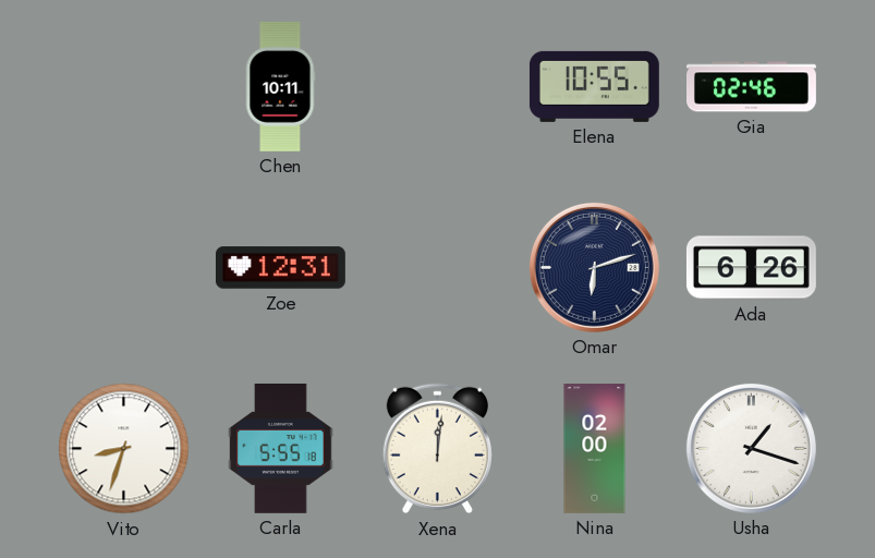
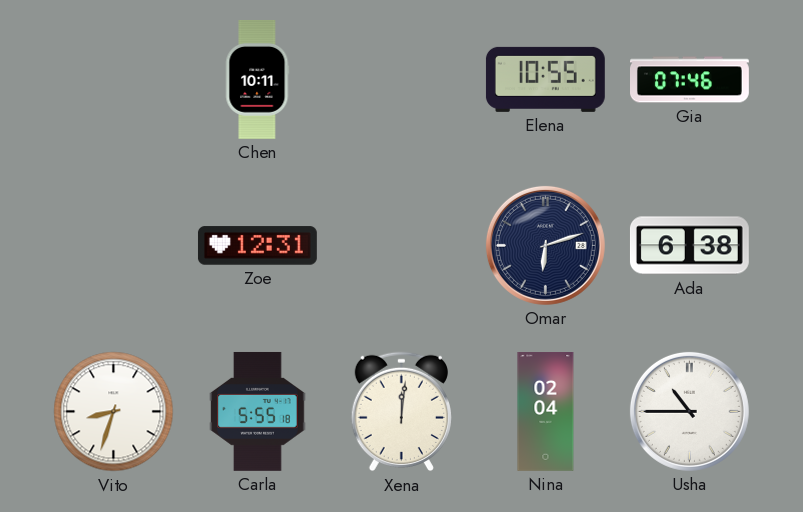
Gia: 02:46 -> 07:46
Ada: 6:26 -> 6:38
Nina: 02:00 -> 02:04
Usha: 1:18 -> 10:45
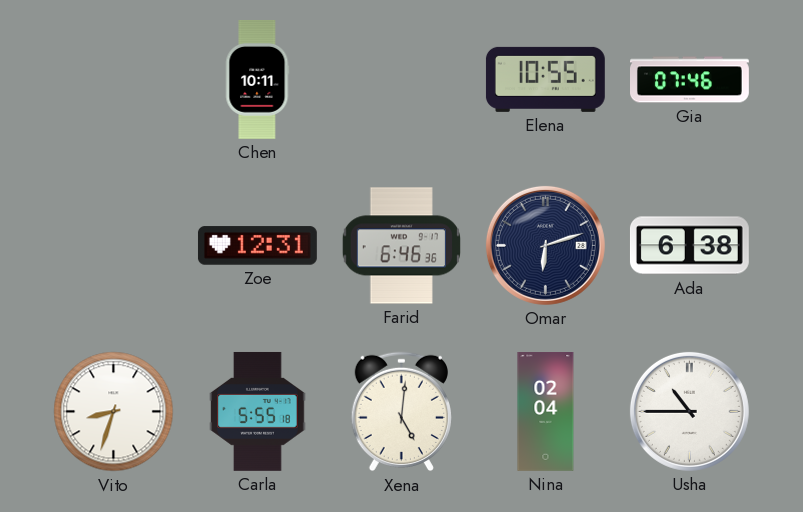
Farid: none -> 6:46
Xena: 12:01 -> 5:01
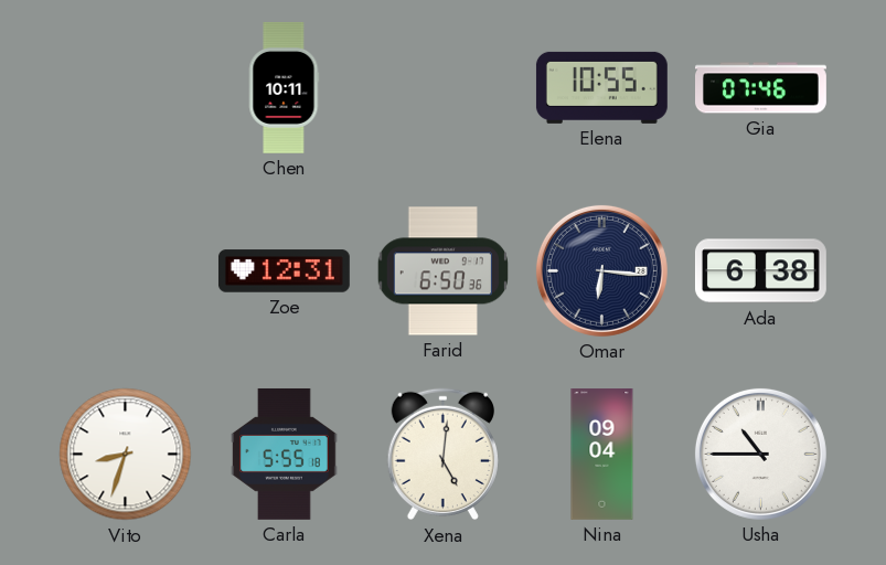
Farid: 6:46 -> 6:50
Omar: 6:12 -> 6:16
Nina: 02:04 -> 09:04
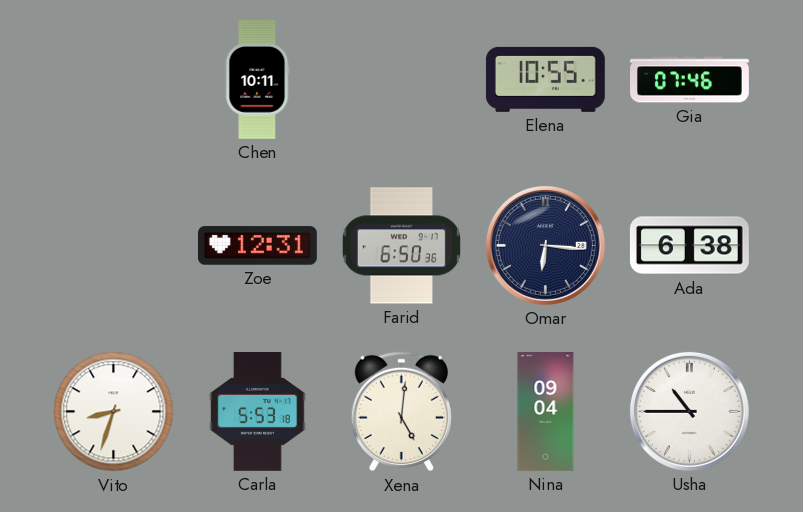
Carla: 5:55 -> 5:53
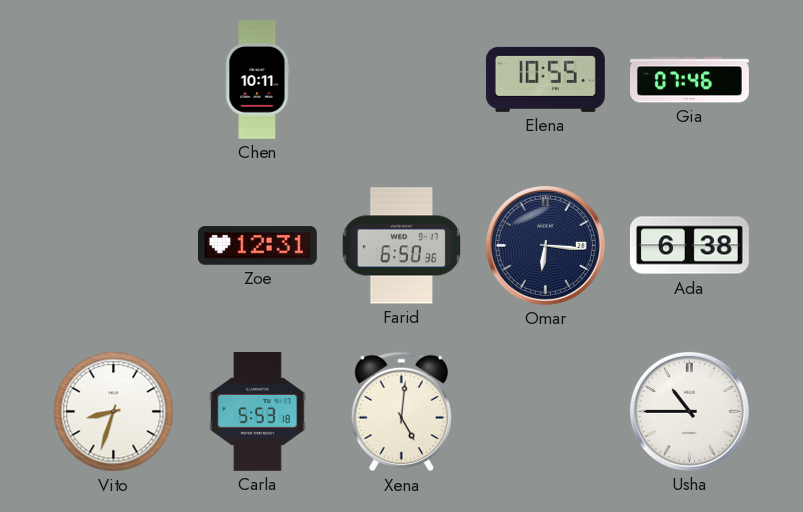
Nina: 09:04 -> none
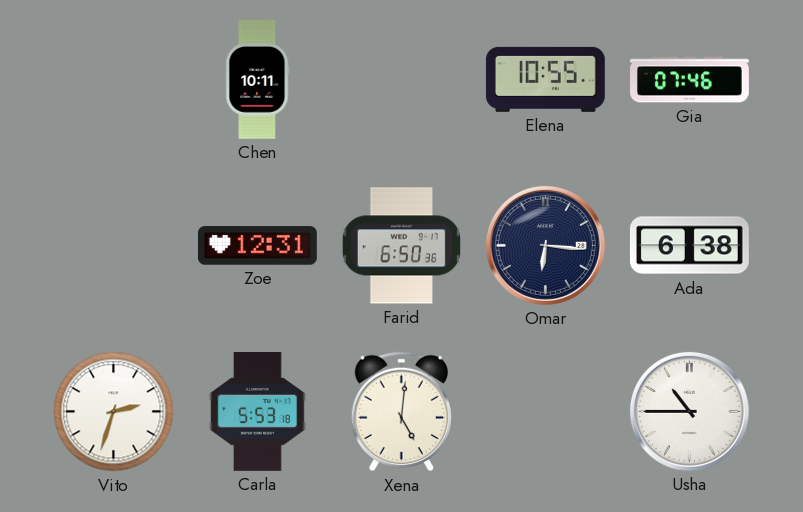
Vito: 8:33 -> 2:33
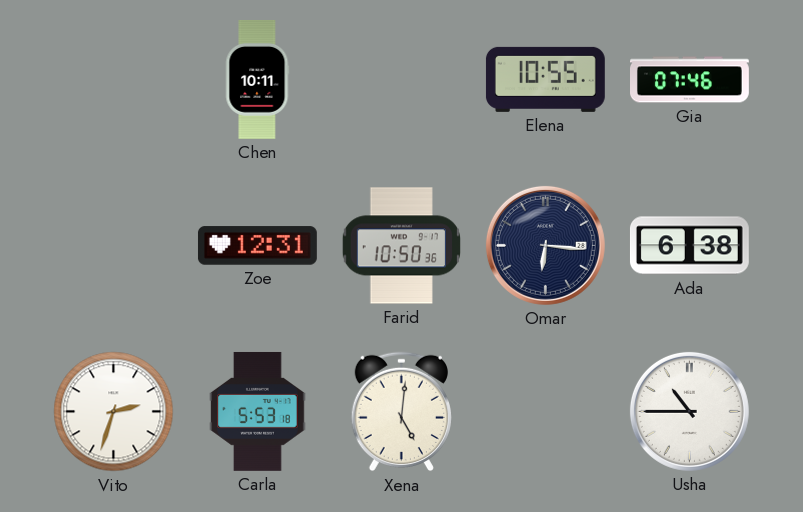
Farid: 6:50 -> 10:50
